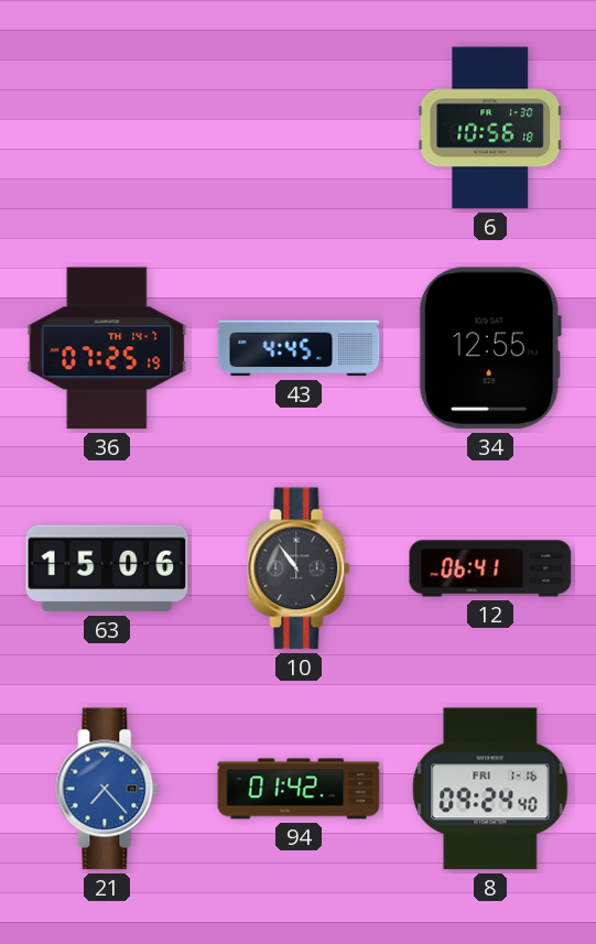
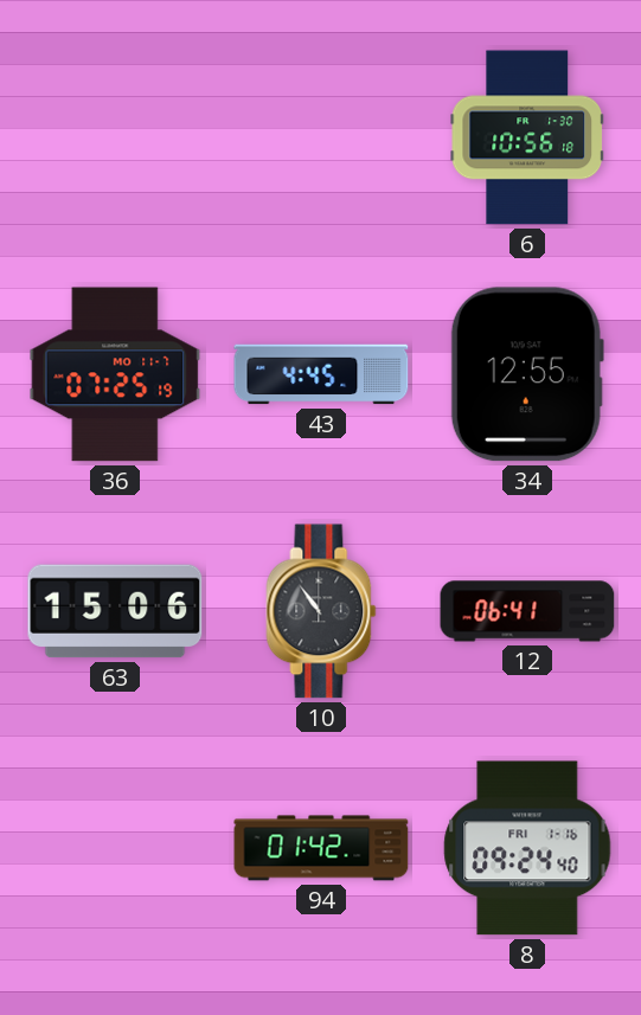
36 date: TH 14-7 -> MO 11-7
21: 7:23 -> none
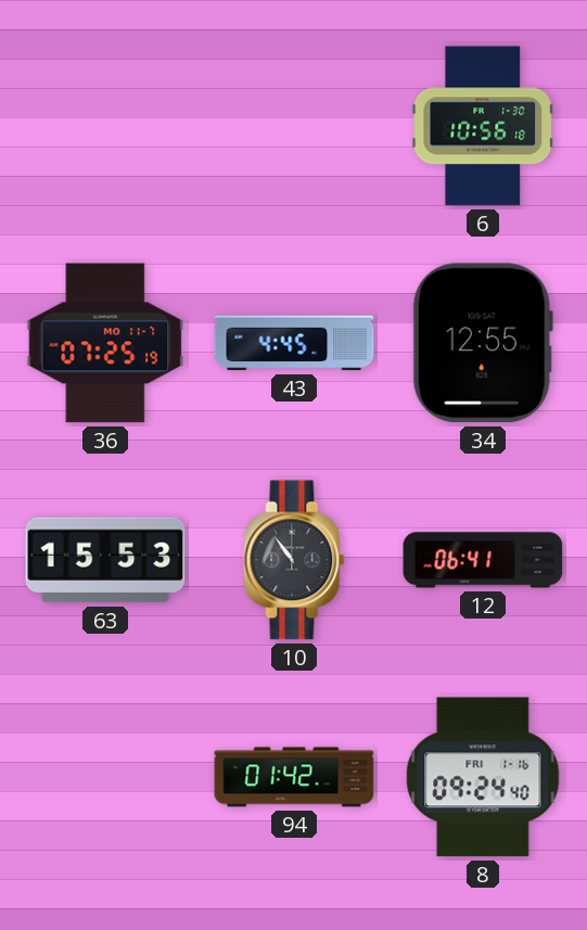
63: 15:06 -> 15:53
